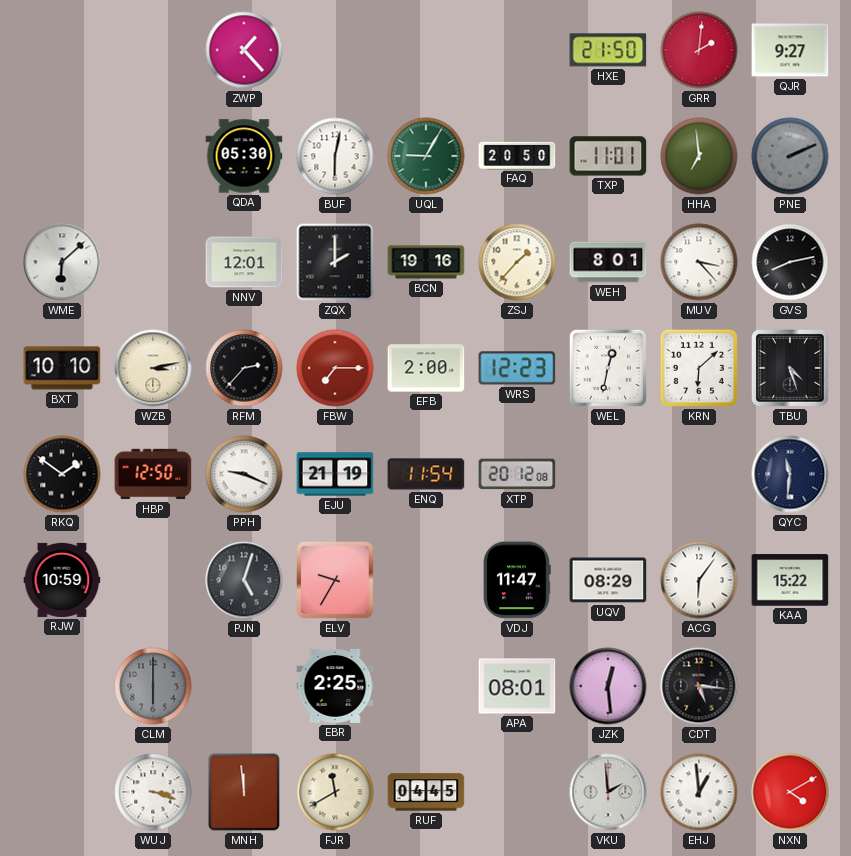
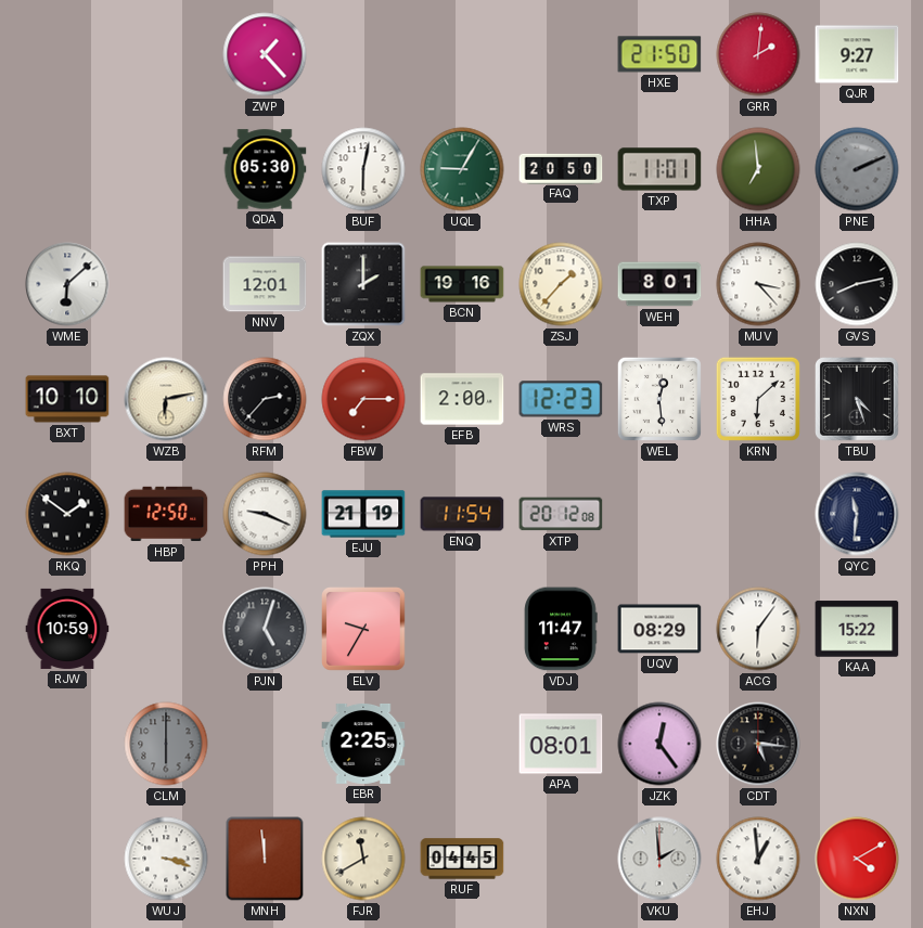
WZB: 3:13 -> 6:13
WEL: 12:32 -> 12:29
JZK: 12:29 -> 12:24
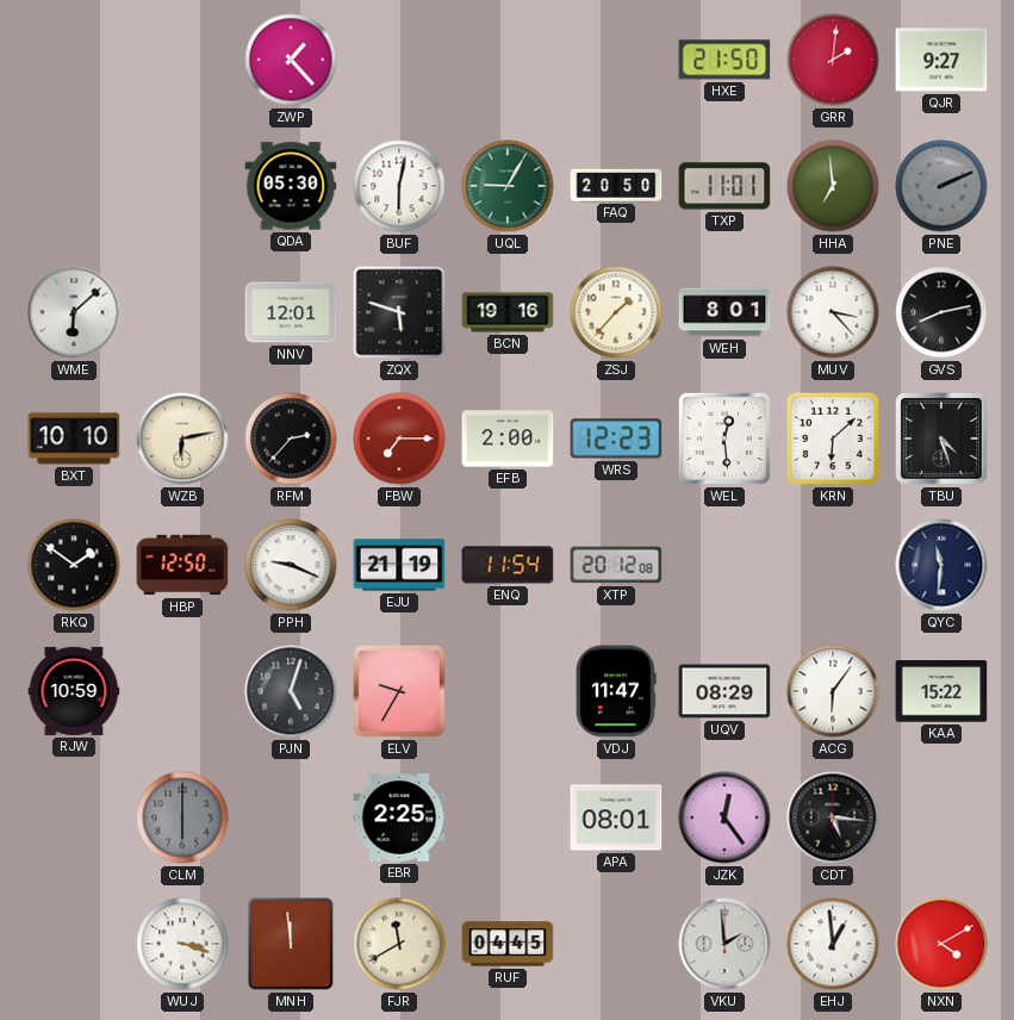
ZQX: 2:00 -> 5:48
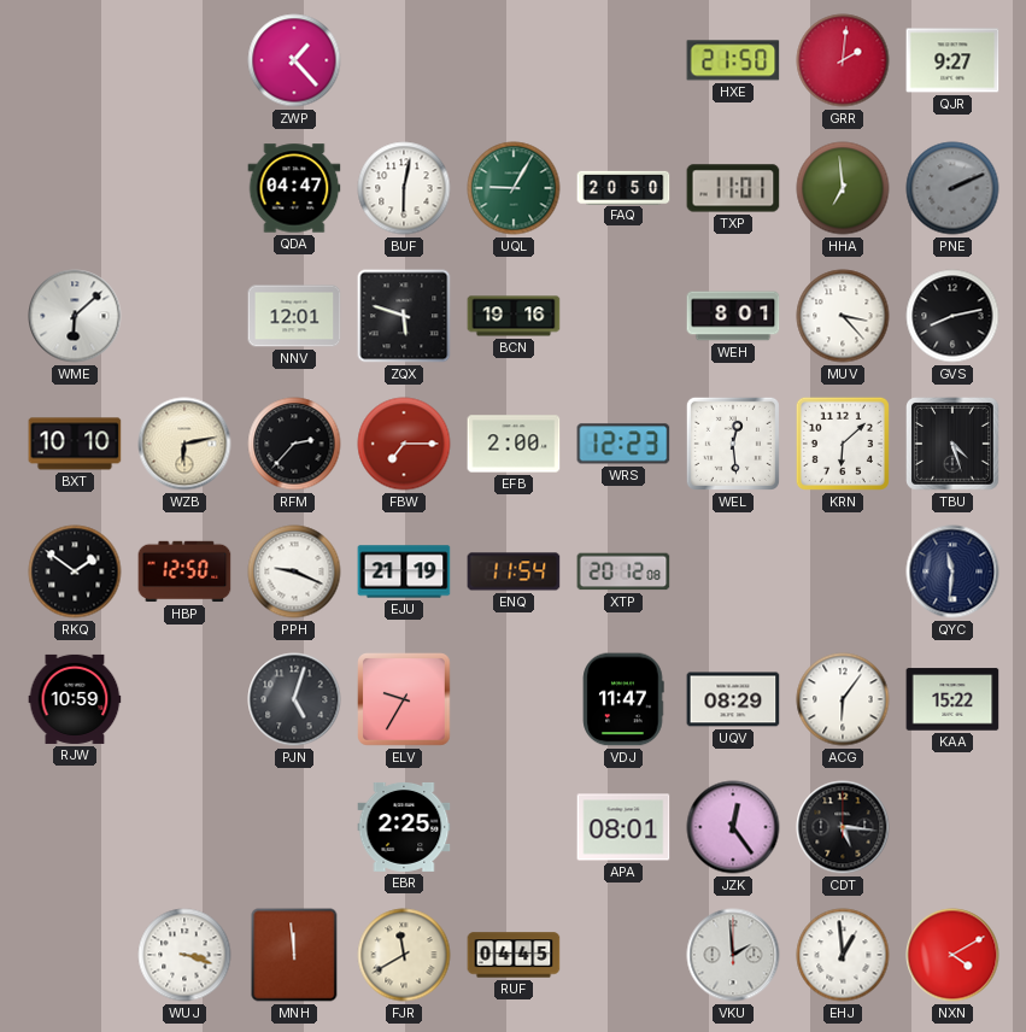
QDA: 05:30 -> 04:47
ZSJ: 1:37 -> none
CLM: 6:00 -> none
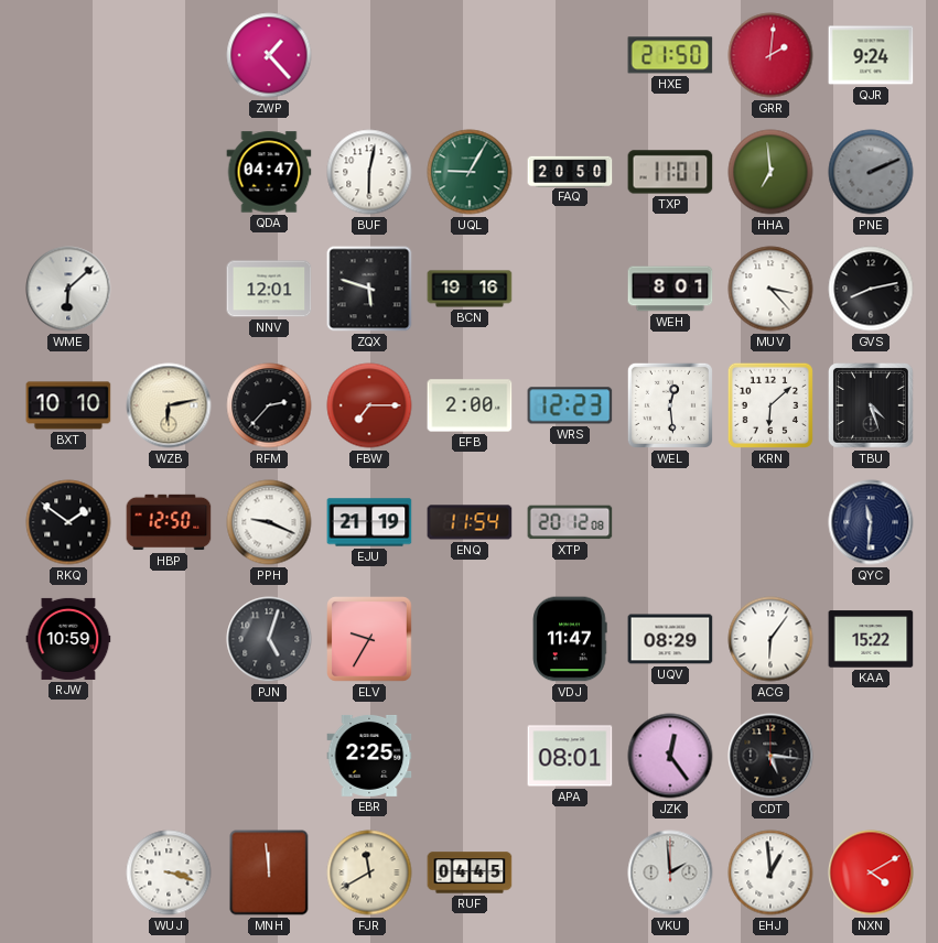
QJR: 9:27 -> 9:24
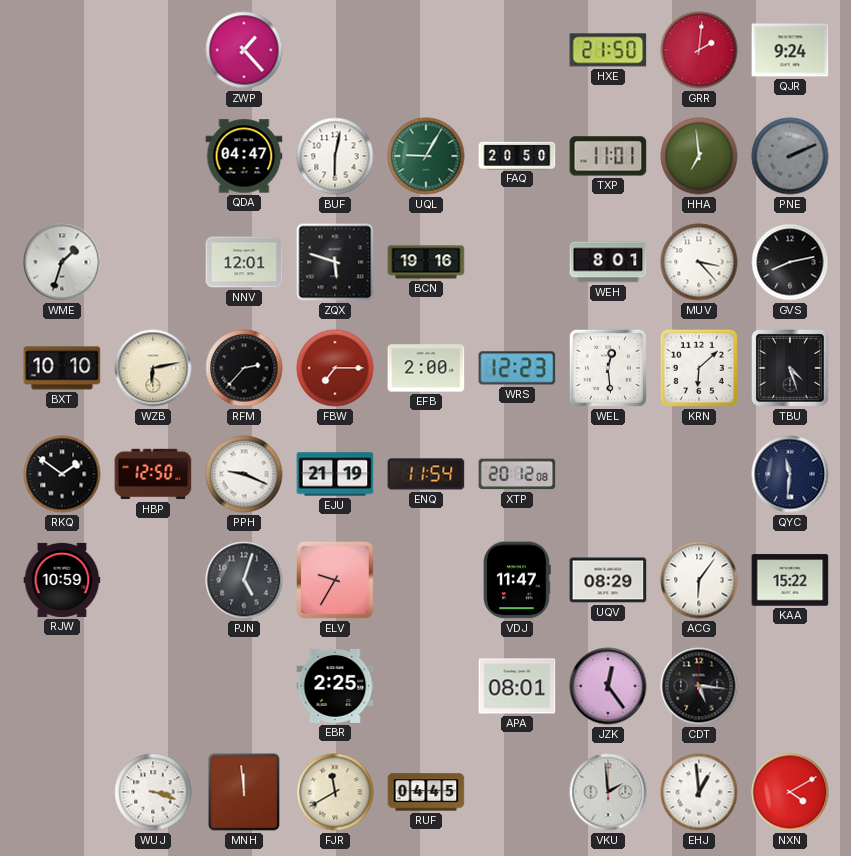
WME: 6:08 -> 1:33
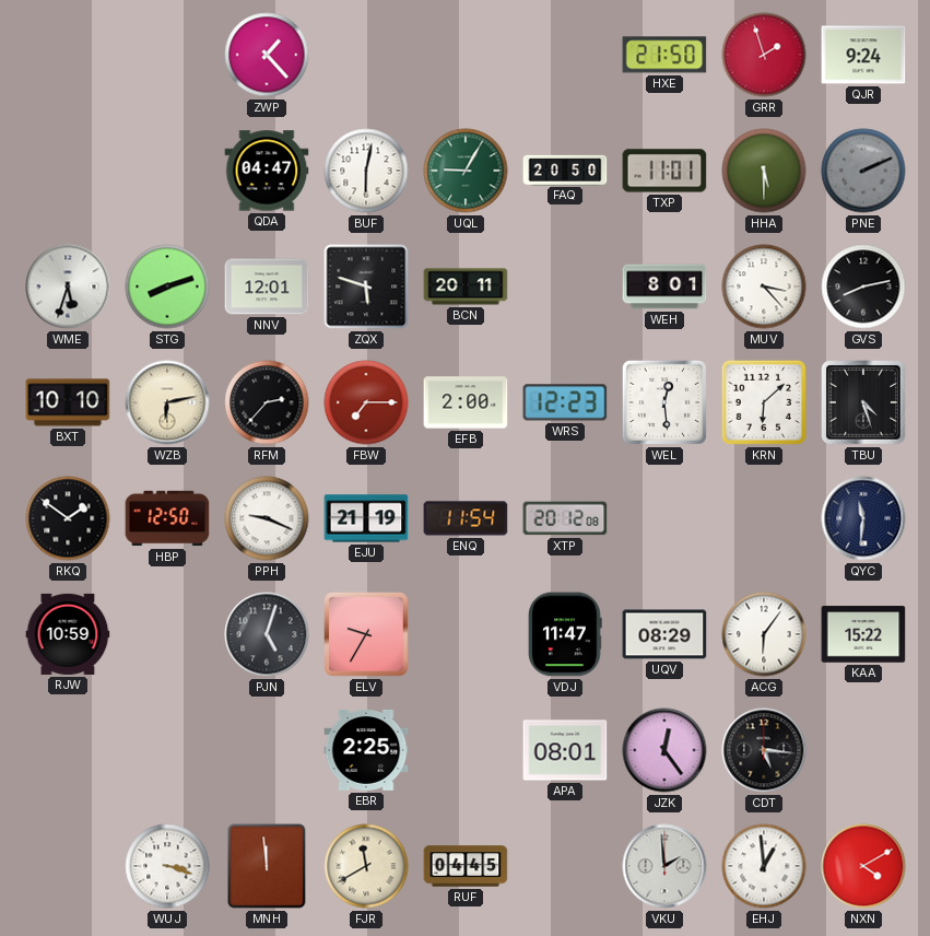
GRR: 2:01 -> 1:57
HHA: 6:59 -> 5:30
WME: 1:33 -> 5:33
STG: none -> 8:12
BCN: 19:16 -> 20:11
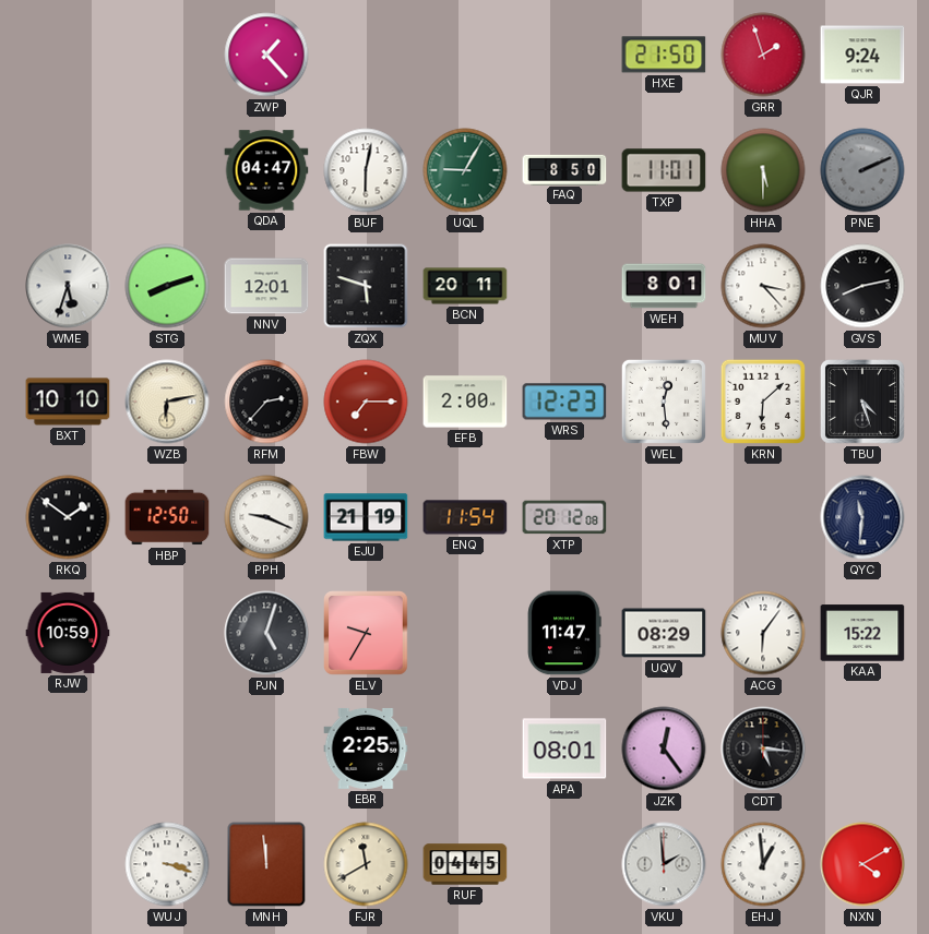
FAQ: 20:50 -> 8:50
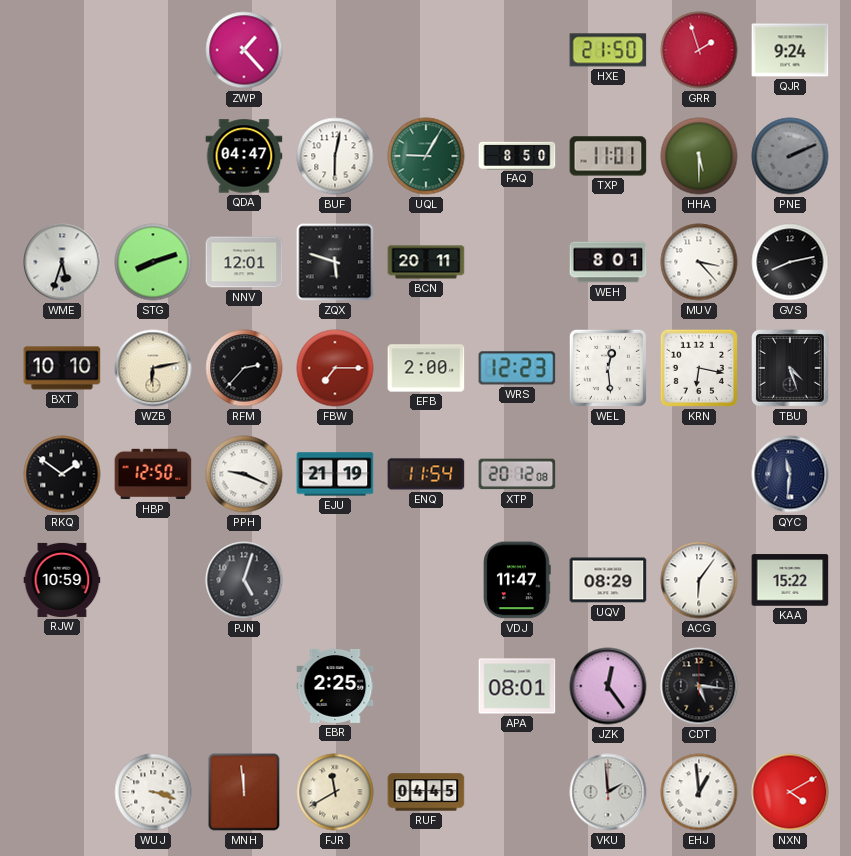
KRN: 6:08 -> 6:17
ELV: 9:35 -> none
